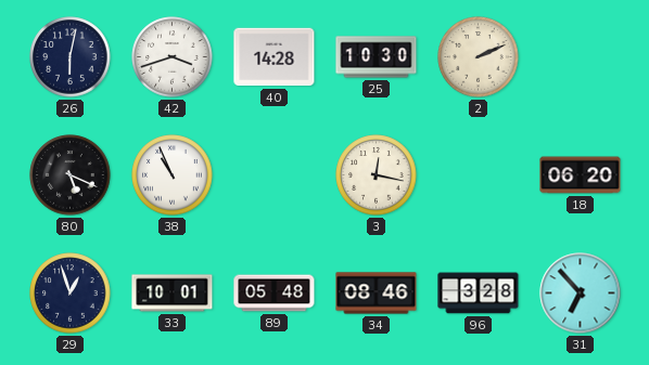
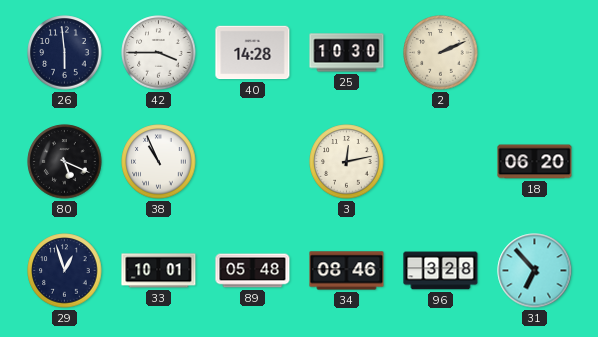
26: 6:02 -> 5:59
42: 3:42 -> 3:45
3: 12:17 -> 12:13
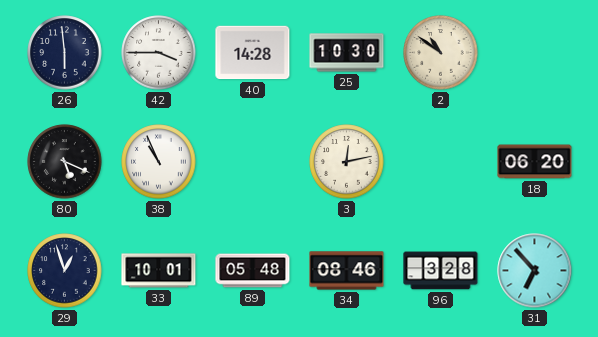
2: 2:11 -> 10:51
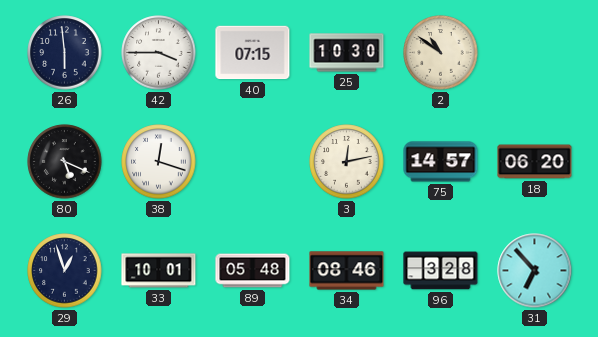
40: 14:28 -> 07:15
38: 10:56 -> 12:18
75: none -> 14:57
